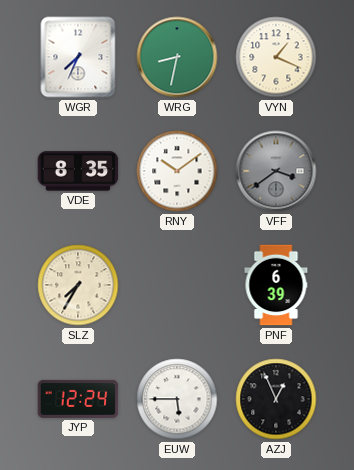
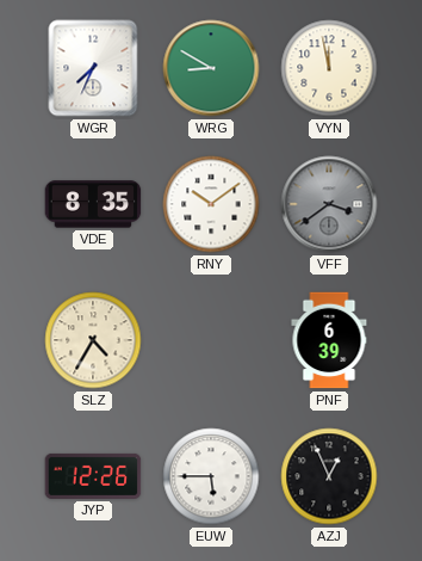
WRG: 8:32 -> 8:50
VYN: 1:19 -> 11:58
SLZ: 7:35 -> 4:35
JYP: 12:24 -> 12:26
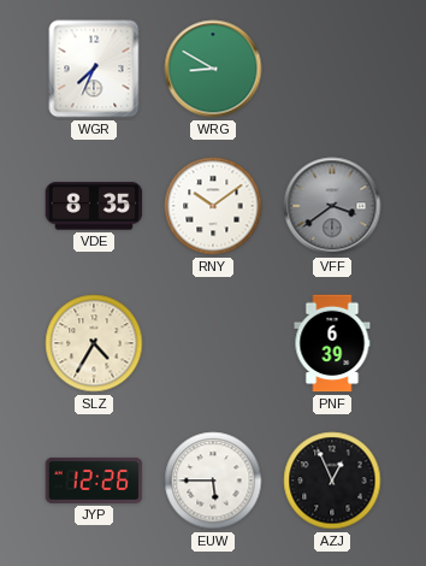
VYN: 11:58 -> none
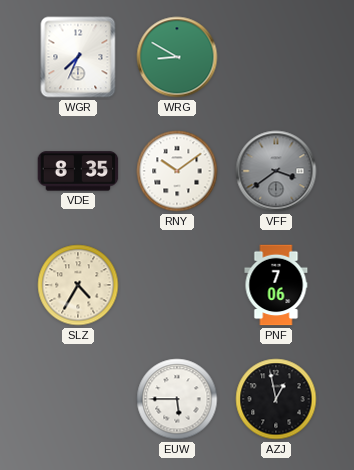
PNF: 6:39 -> 7:06
JYP: 12:26 -> none
AZJ: 12:56 -> 12:58
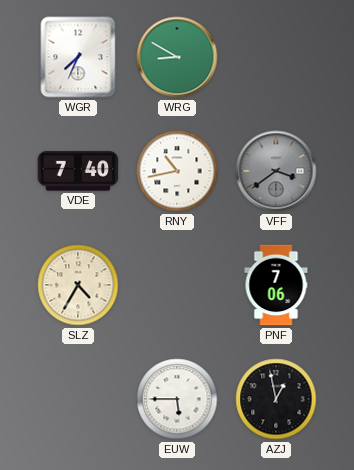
VDE: 8:35 -> 7:40
RNY: 10:09 -> 10:43
